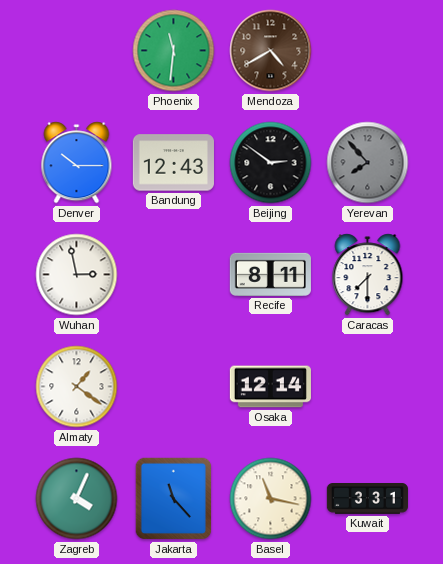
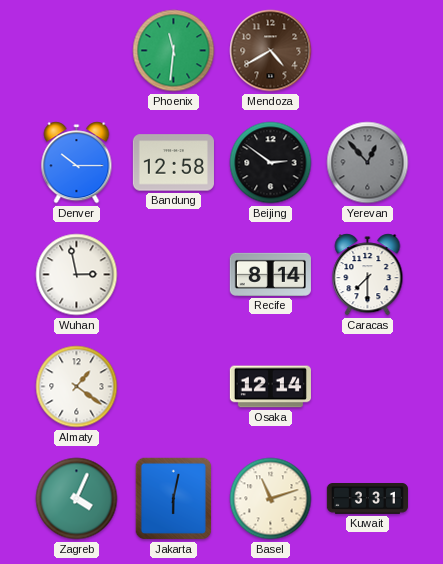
Bandung: 12:43 -> 12:58
Yerevan: 7:53 -> 12:53
Recife: 8:11 -> 8:14
Jakarta: 11:23 -> 6:02
Basel: 11:17 -> 11:12
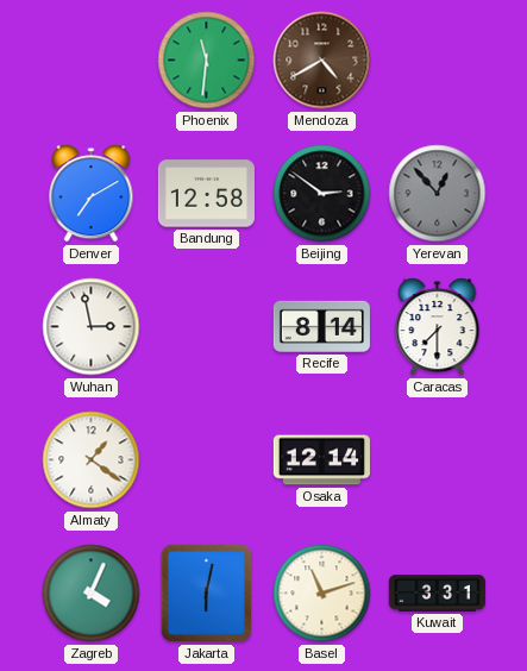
Denver: 10:15 -> 7:10
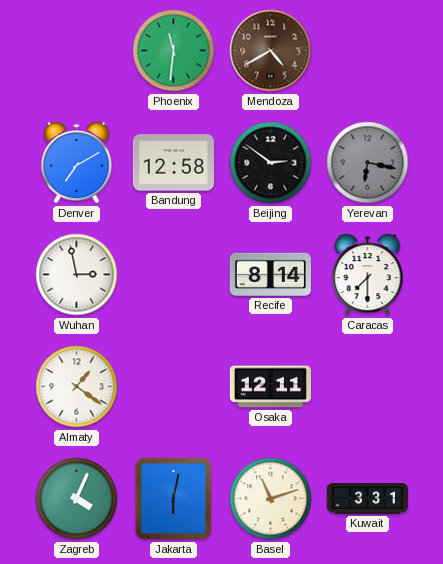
Yerevan: 12:53 -> 6:17
Osaka: 12:14 -> 12:11
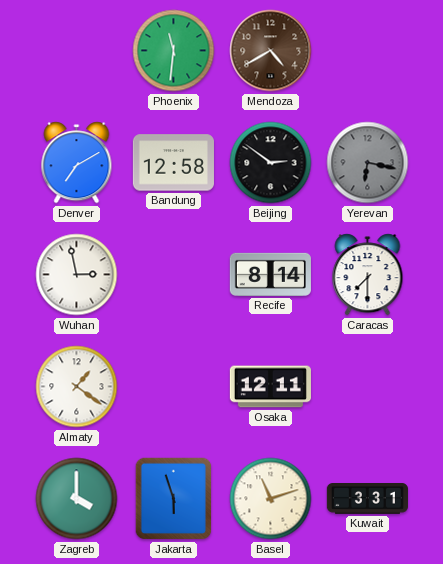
Zagreb: 4:04 -> 4:00
Jakarta: 6:02 -> 5:57
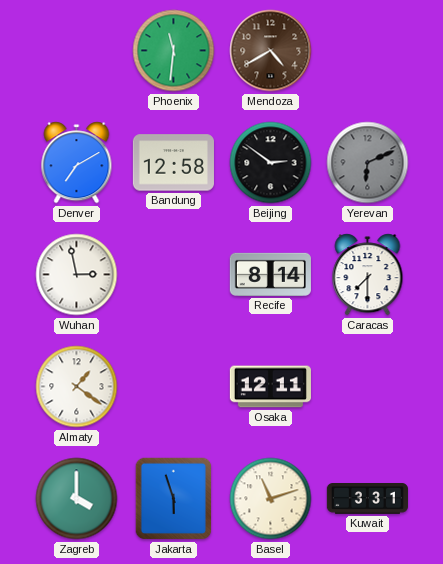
Yerevan: 6:17 -> 6:11
